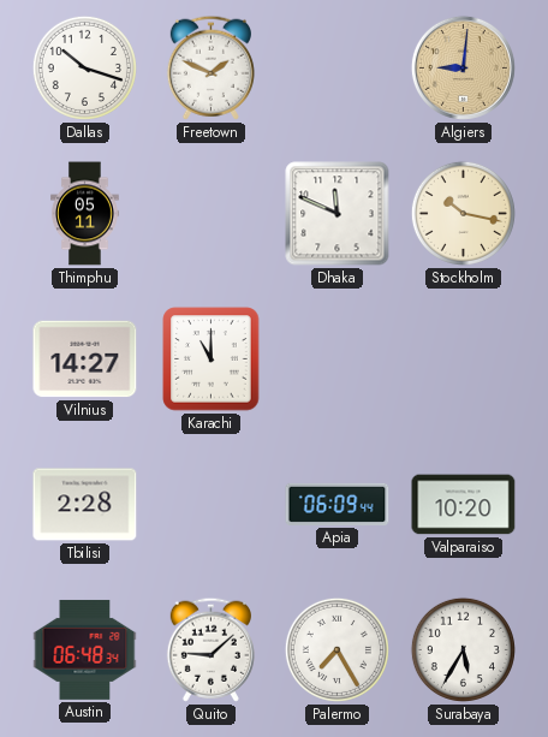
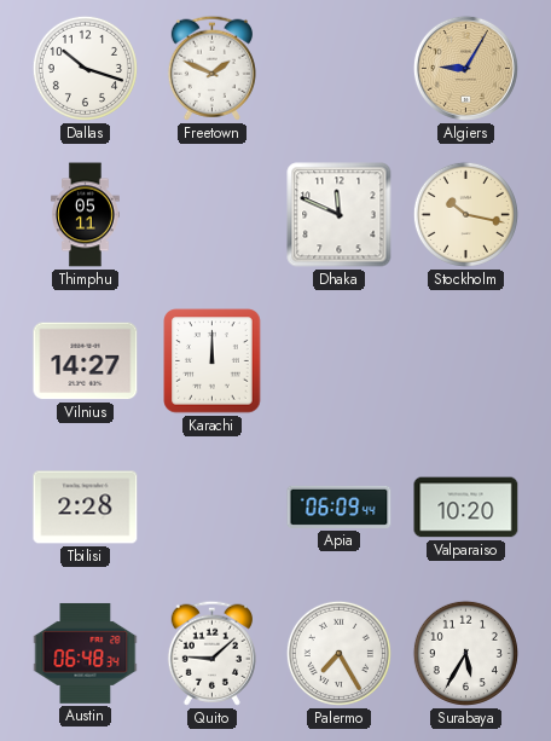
Algiers: 9:01 -> 9:05
Karachi: 11:00 -> 12:00
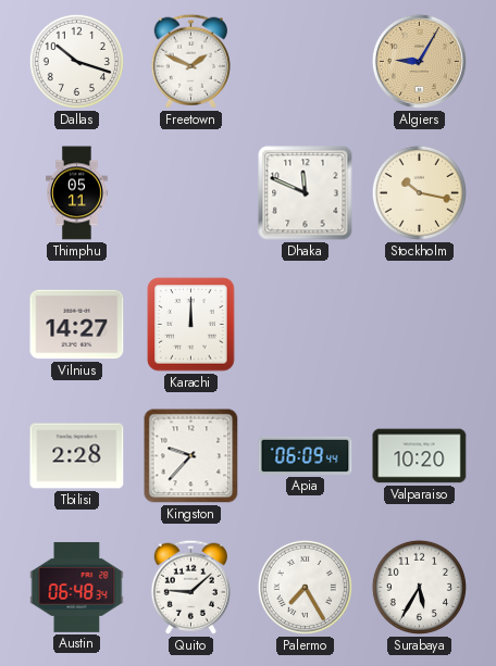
Kingston: none -> 9:37
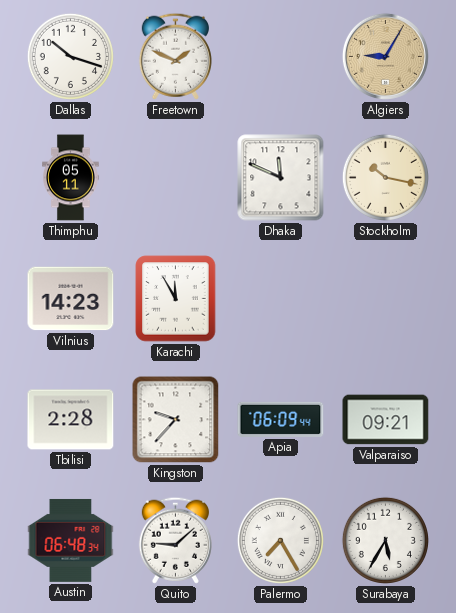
Vilnius: 14:27 -> 14:23
Karachi: 12:00 -> 11:55
Valparaiso: 10:20 -> 09:21
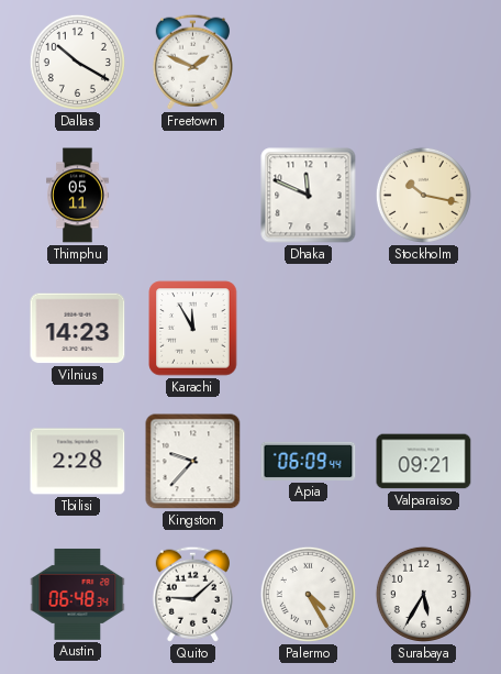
Dallas: 10:18 -> 10:20
Algiers: 9:05 -> none
Palermo: 7:25 -> 4:25
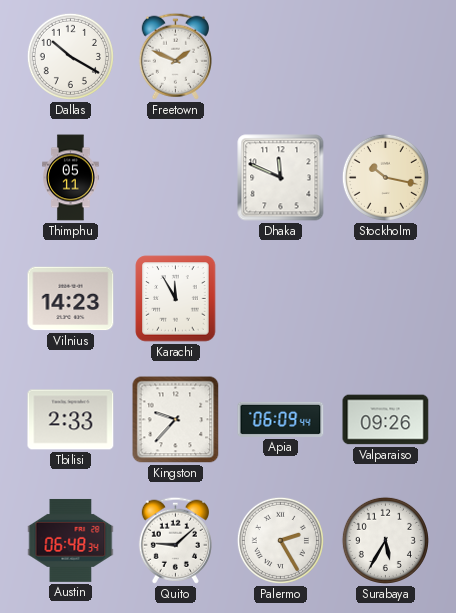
Tbilisi: 2:28 -> 2:33
Valparaiso: 09:21 -> 09:26
Palermo: 4:25 -> 2:25
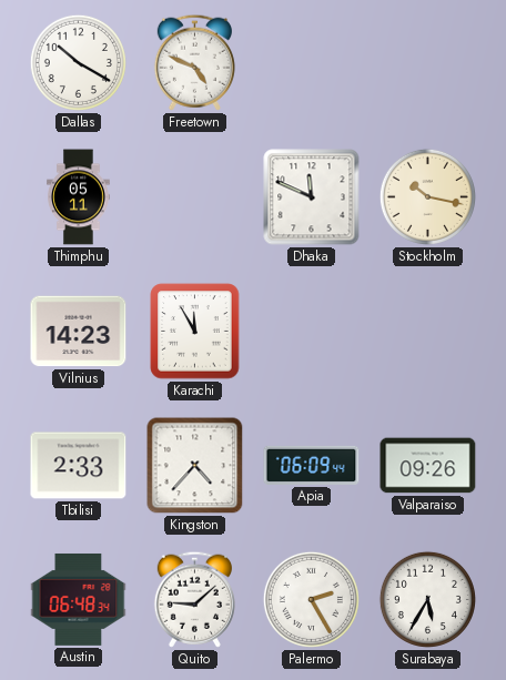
Freetown: 1:49 -> 4:49
Kingston: 9:37 -> 4:37
